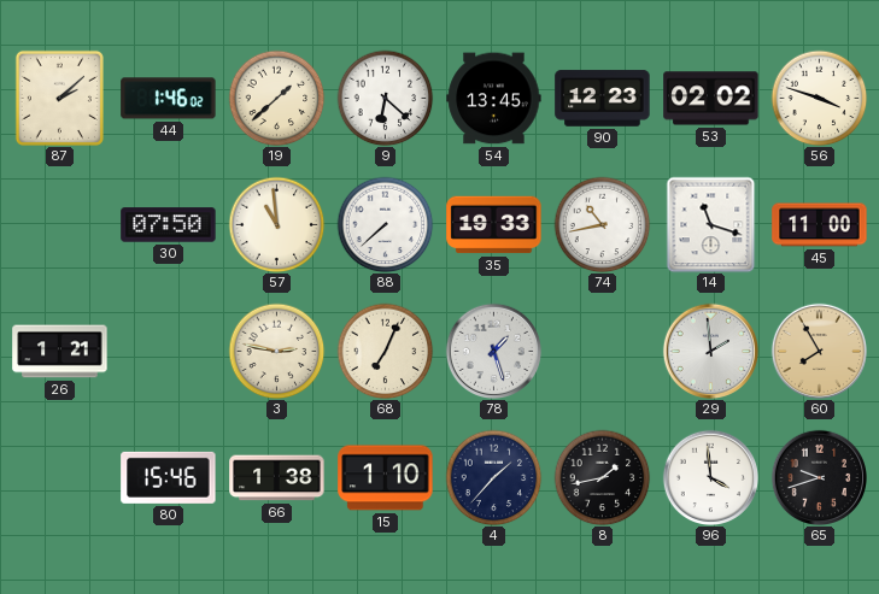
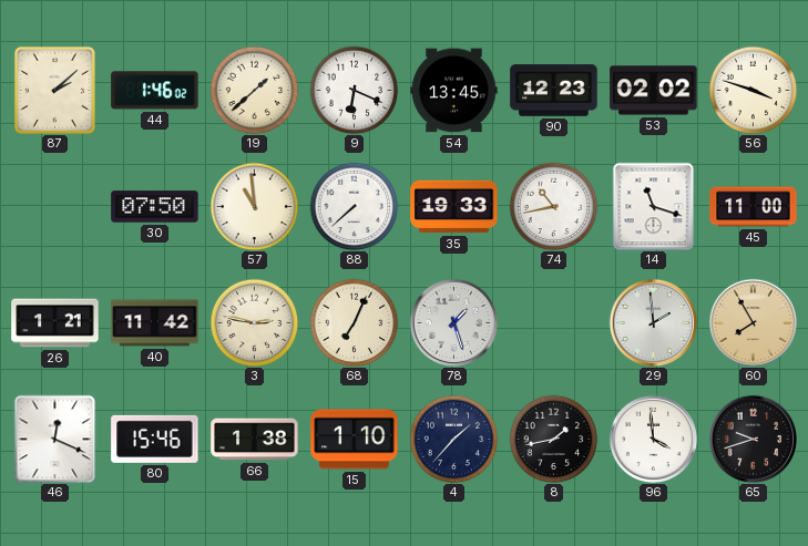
9: 6:22 -> 6:19
40: none -> 11:42
46: none -> 12:19
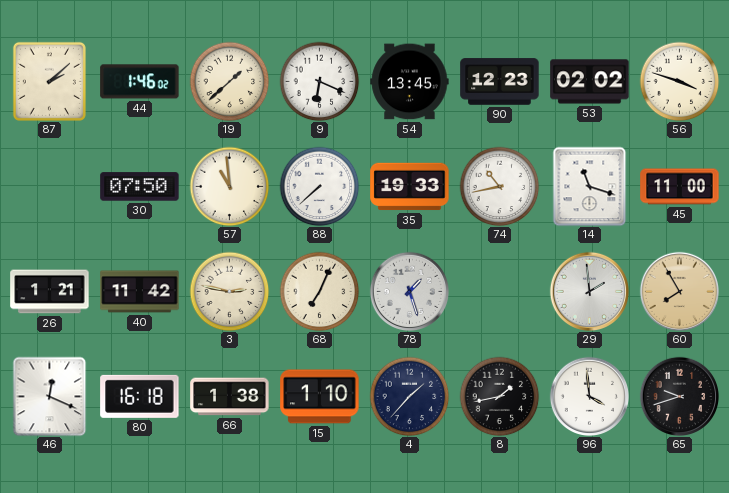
80: 15:46 -> 16:18
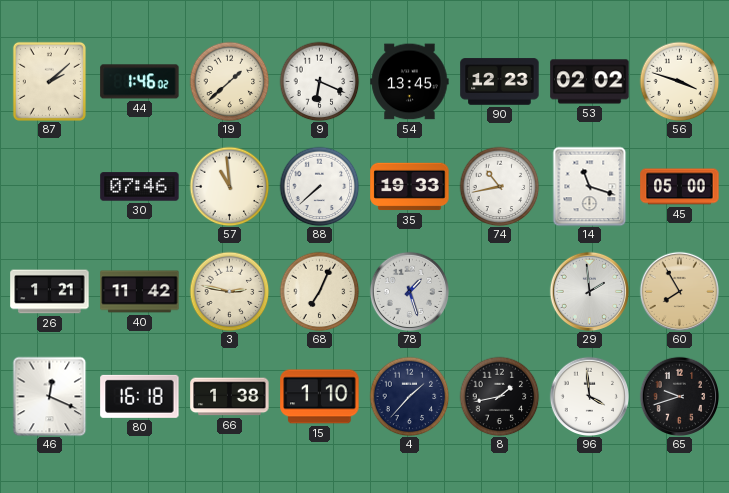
30: 07:50 -> 07:46
45: 11:00 -> 05:00
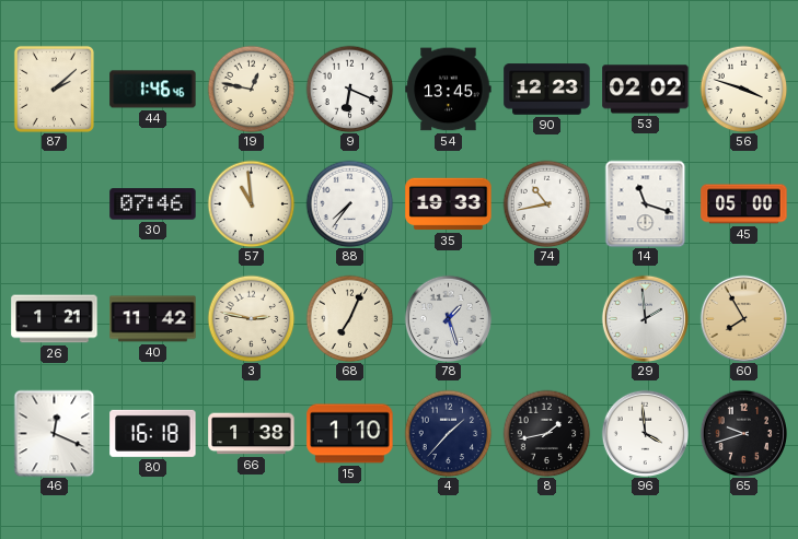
44: 1:46:02 -> 1:46:46
19: 1:38 -> 12:47
88: 7:38 -> 7:36
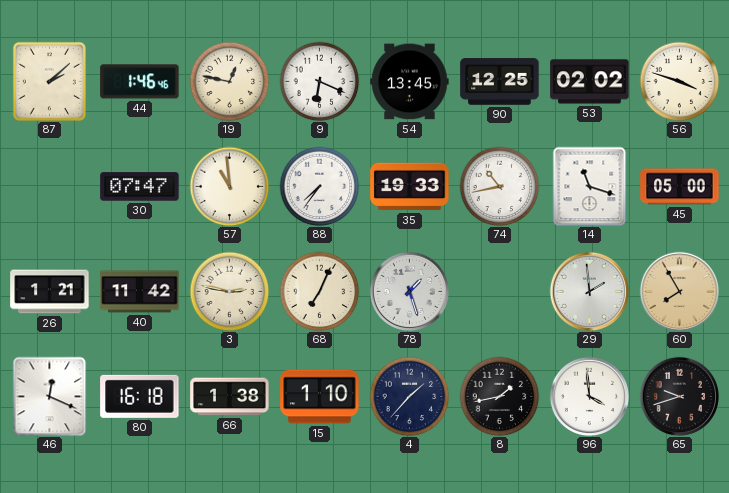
90: 12:23 -> 12:25
30: 07:46 -> 07:47
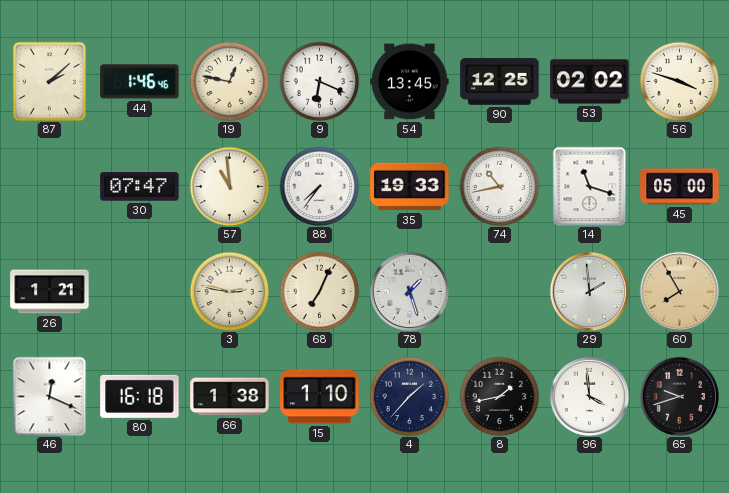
40: 11:42 -> none
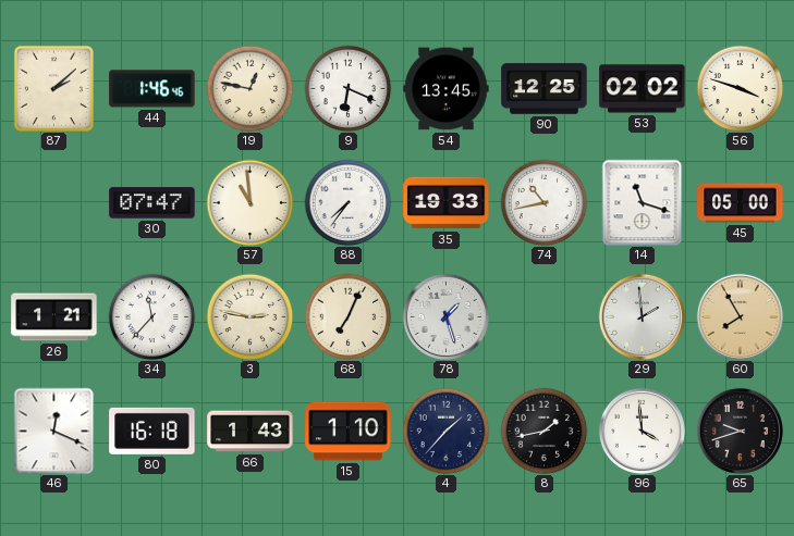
34: none -> 11:37
66: 1:38 -> 1:43
